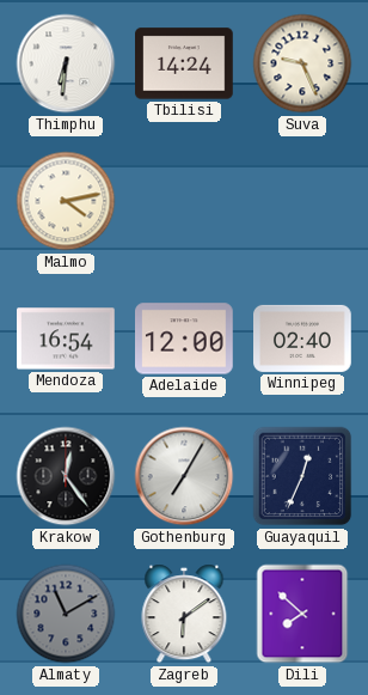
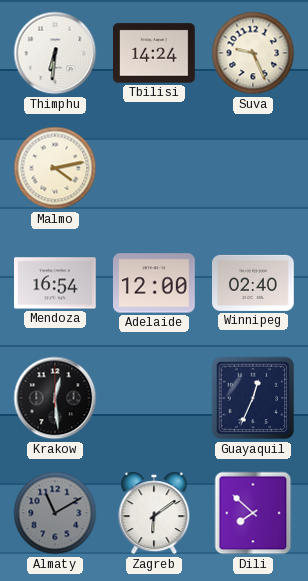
Krakow: 12:24 -> 12:29
Gothenburg: 7:05 -> none
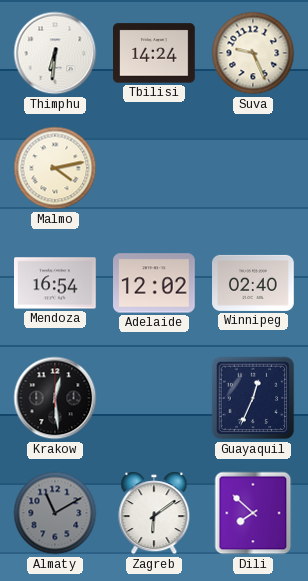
Adelaide: 12:00 -> 12:02
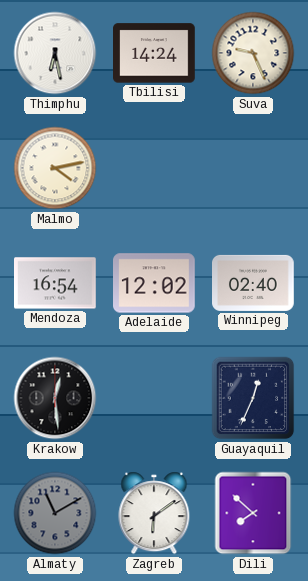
Thimphu: 6:31 -> 6:28
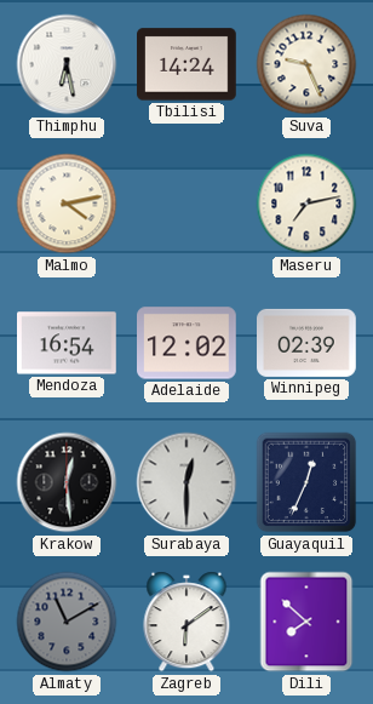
Maseru: none -> 7:13
Winnipeg: 02:40 -> 02:39
Surabaya: none -> 12:30
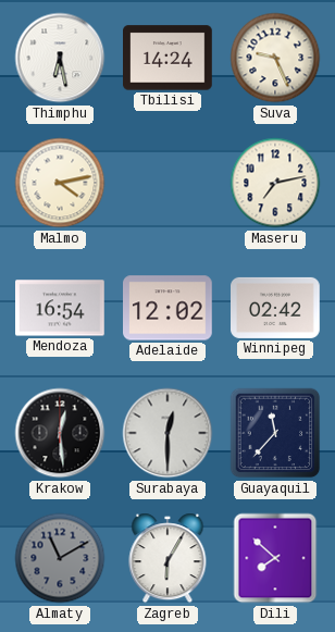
Winnipeg: 02:39 -> 02:42
Guayaquil: 12:34 -> 11:37
Zagreb: 6:09 -> 6:05
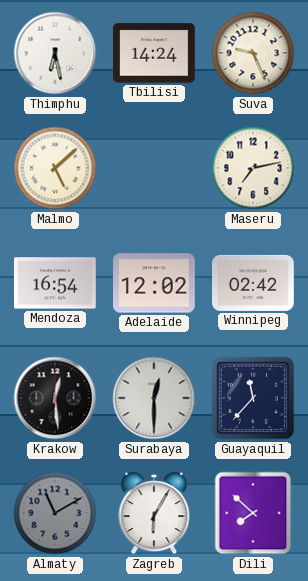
Malmo: 4:13 -> 5:08
